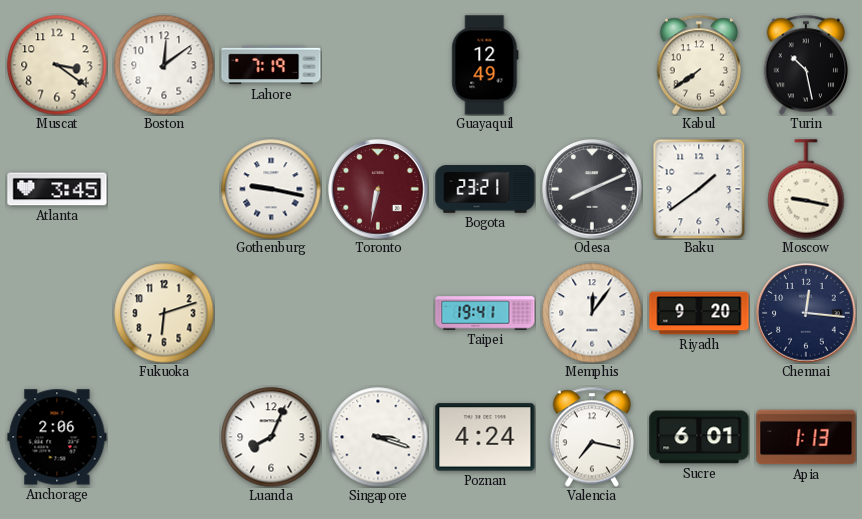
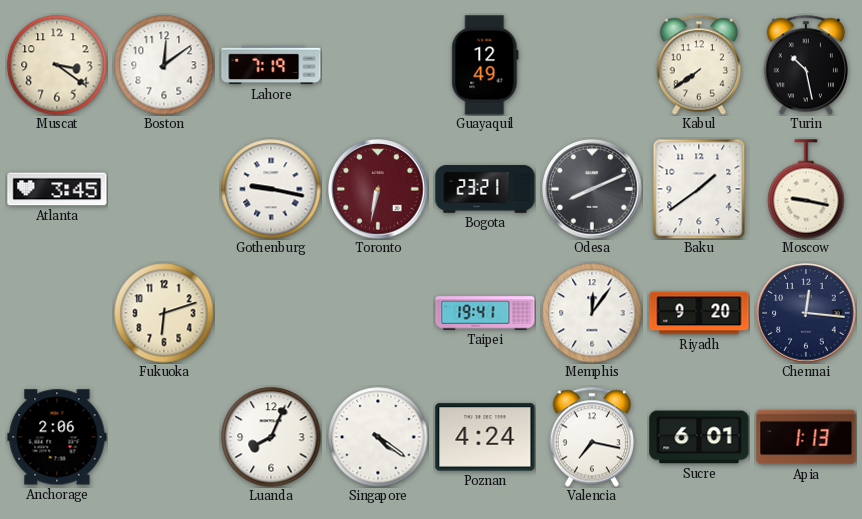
Singapore: 3:18 -> 4:21
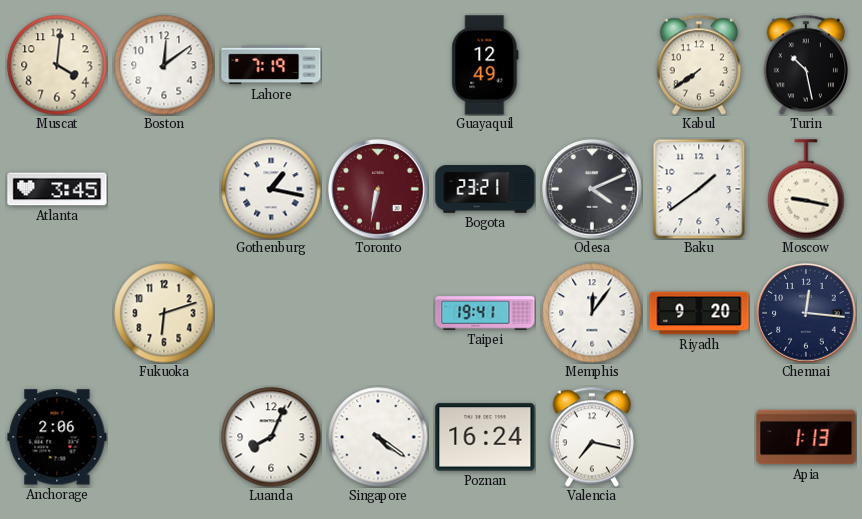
Muscat: 3:21 -> 4:01
Gothenburg: 9:17 -> 1:17
Odesa: 8:11 -> 4:11
Poznan: 4:24 -> 16:24
Sucre: 6:01 -> none
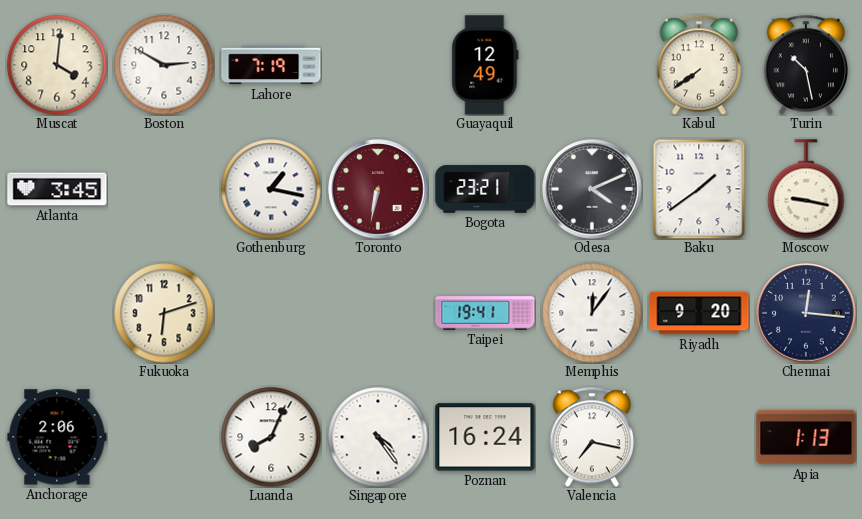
Boston: 12:09 -> 2:50
Singapore: 4:21 -> 4:24
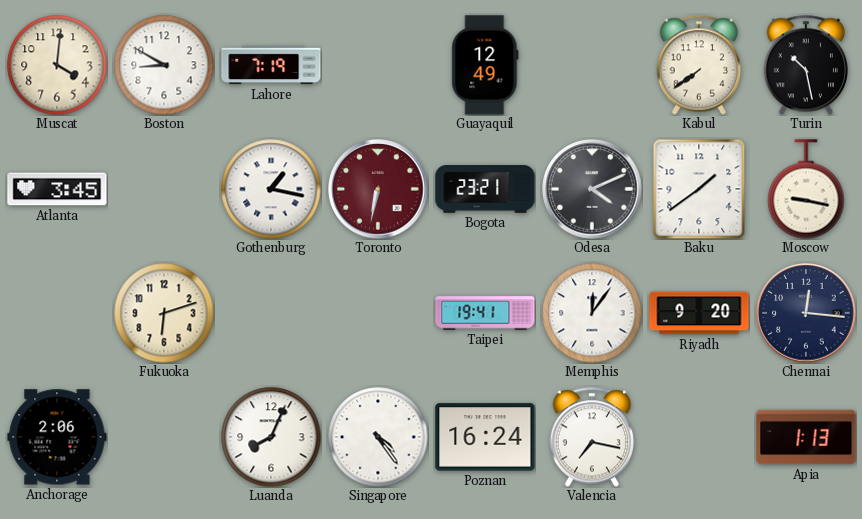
Boston: 2:50 -> 8:50
